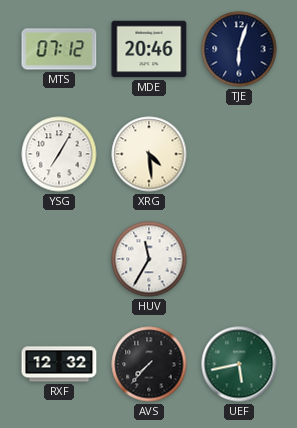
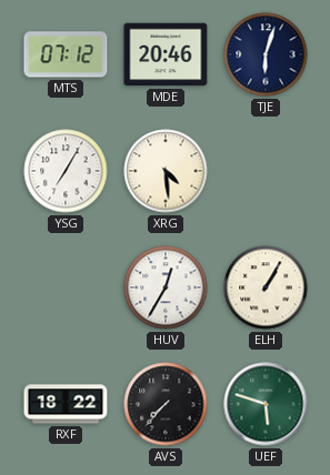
HUV: 11:35 -> 12:35
ELH: none -> 1:05
RXF: 12:32 -> 18:22
UEF: 5:43 -> 5:48
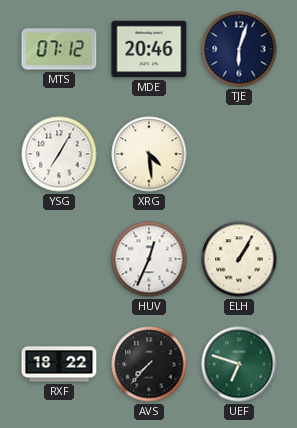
HUV: 12:35 -> 12:34
UEF: 5:48 -> 6:48
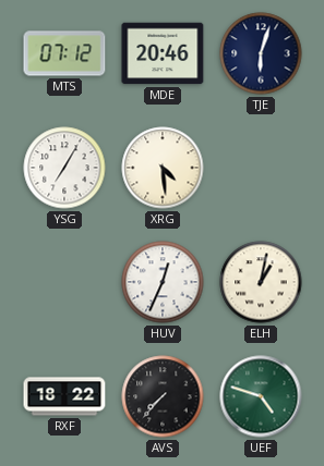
ELH: 1:05 -> 1:02
UEF: 6:48 -> 4:48
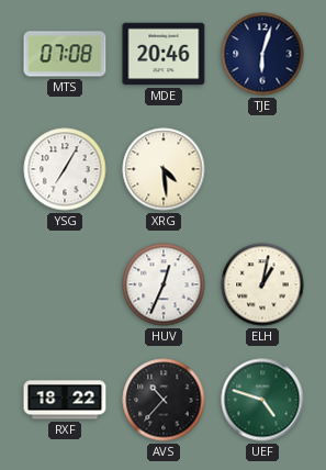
MTS: 07:12 -> 07:08
AVS: 7:37 -> 10:37
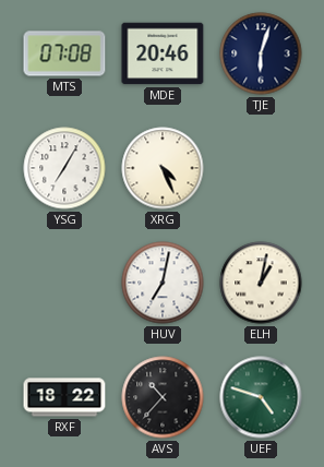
XRG: 4:29 -> 4:26
HUV: 12:34 -> 7:02
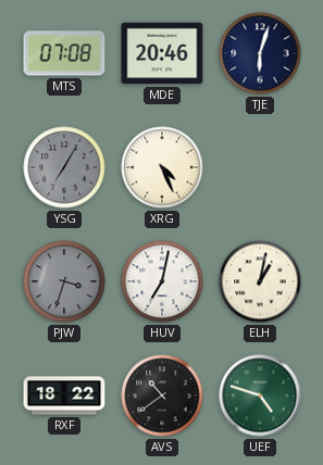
YSG dial: white -> grey
PJW: none -> 3:33
AVS: 10:37 -> 10:39
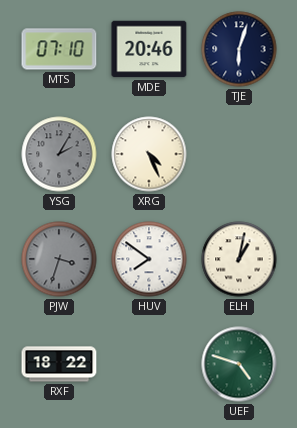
MTS: 07:08 -> 07:10
YSG: 7:05 -> 2:05
HUV: 7:02 -> 7:51
AVS: 10:39 -> none
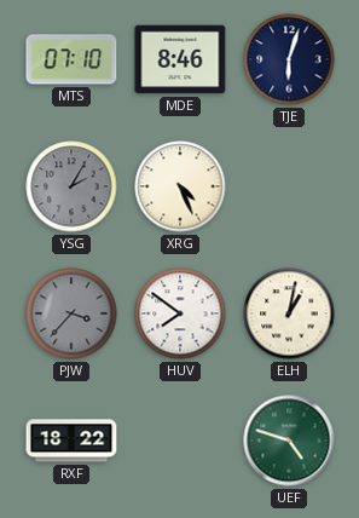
MDE: 20:46 -> 8:46
PJW: 3:33 -> 3:37
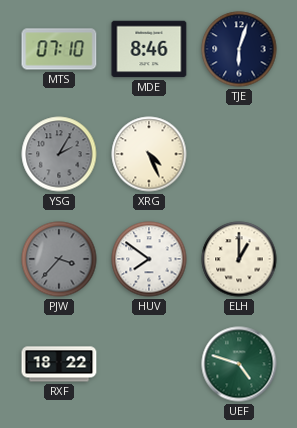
ELH: 1:02 -> 1:00
